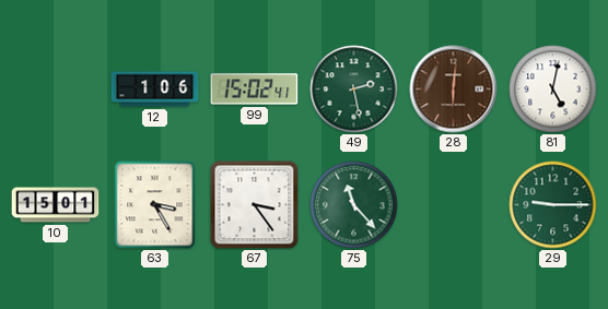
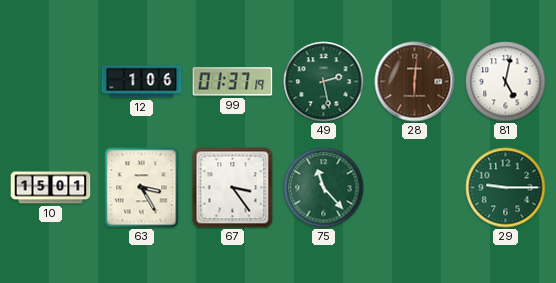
99: 15:02 -> 01:37
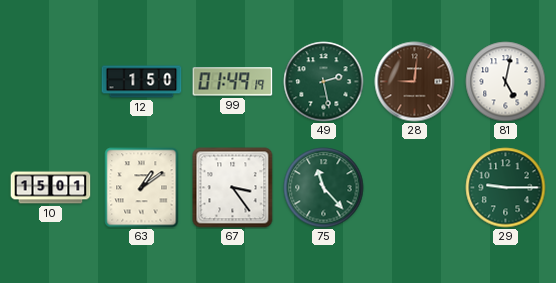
12: 1:06 -> 1:50
99: 01:37 -> 01:49
28: 6:01 -> 9:01
63: 3:25 -> 1:09
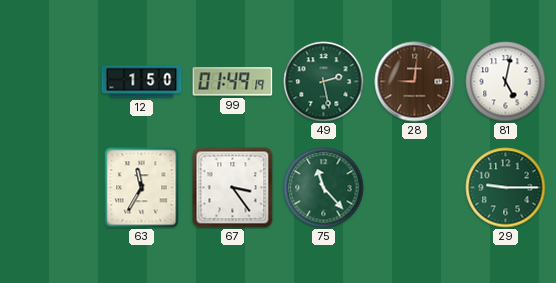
10: 15:01 -> none
63: 1:09 -> 11:35
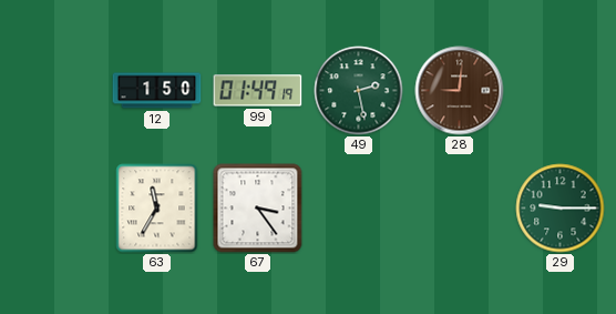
81: 5:02 -> none
75: 11:23 -> none
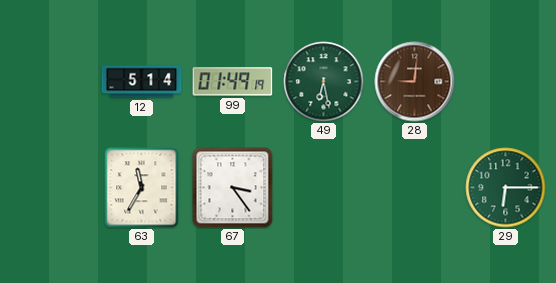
12: 1:50 -> 5:14
49: 2:28 -> 6:28
29: 9:15 -> 6:15
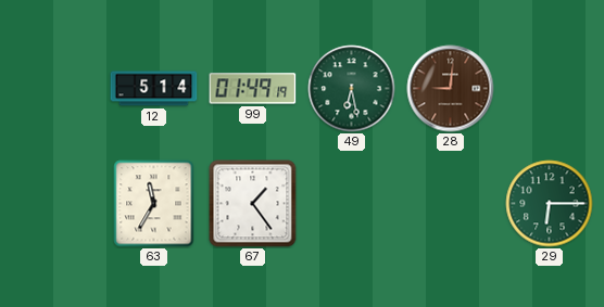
67: 3:24 -> 1:24
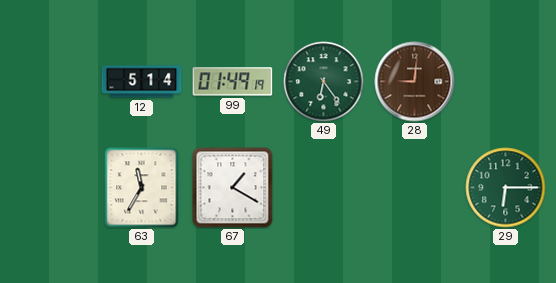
49: 6:28 -> 6:24
67: 1:24 -> 1:20
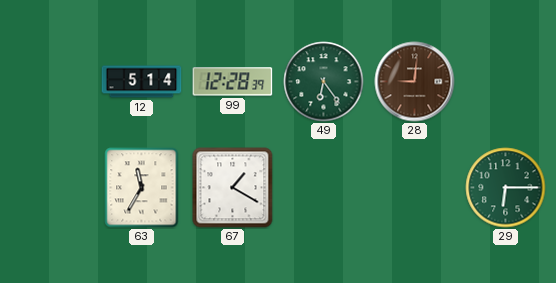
99: 01:49 -> 12:28
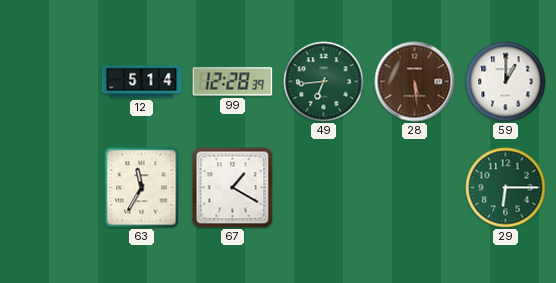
49: 6:24 -> 6:44
28: 9:01 -> 5:29
59: none -> 1:00
